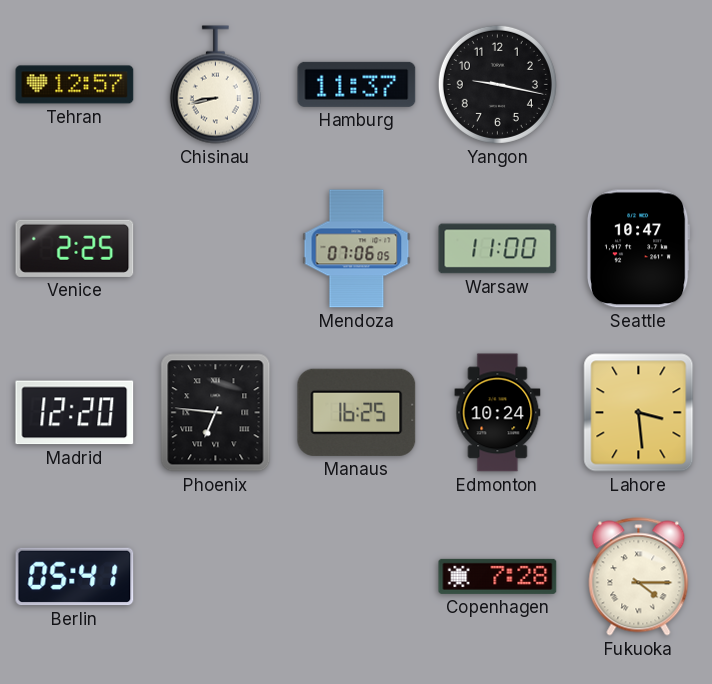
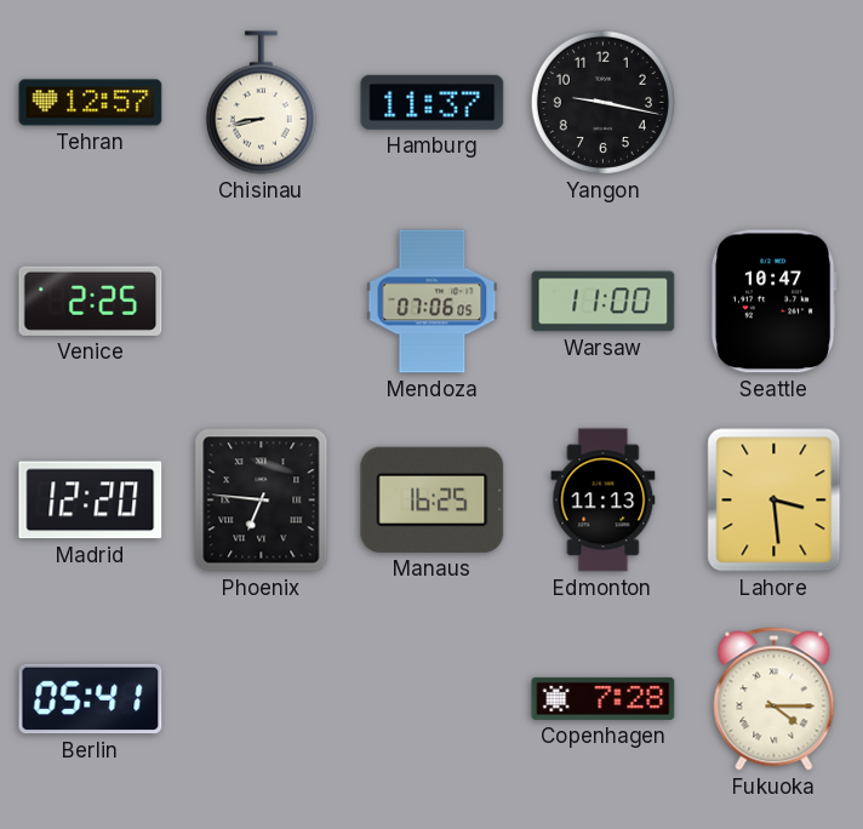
Edmonton: 10:24 -> 11:13
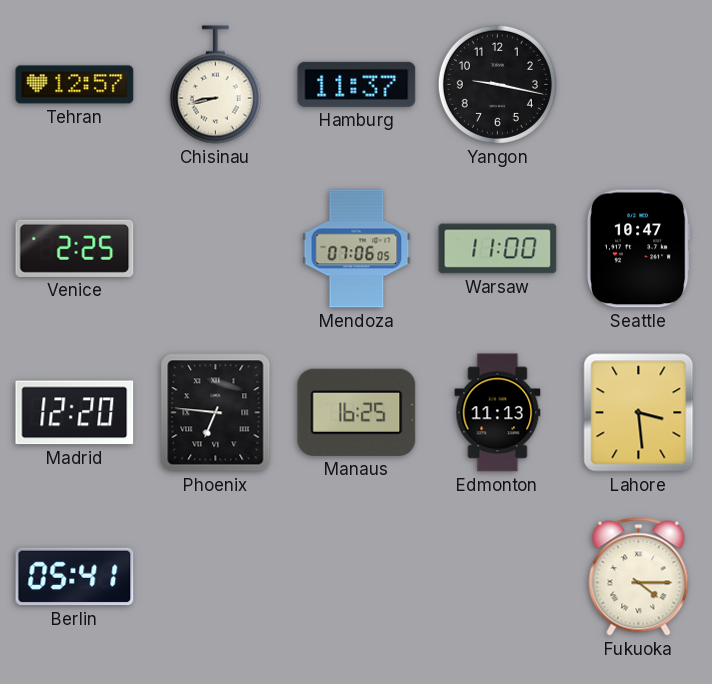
Copenhagen: 7:28 -> none
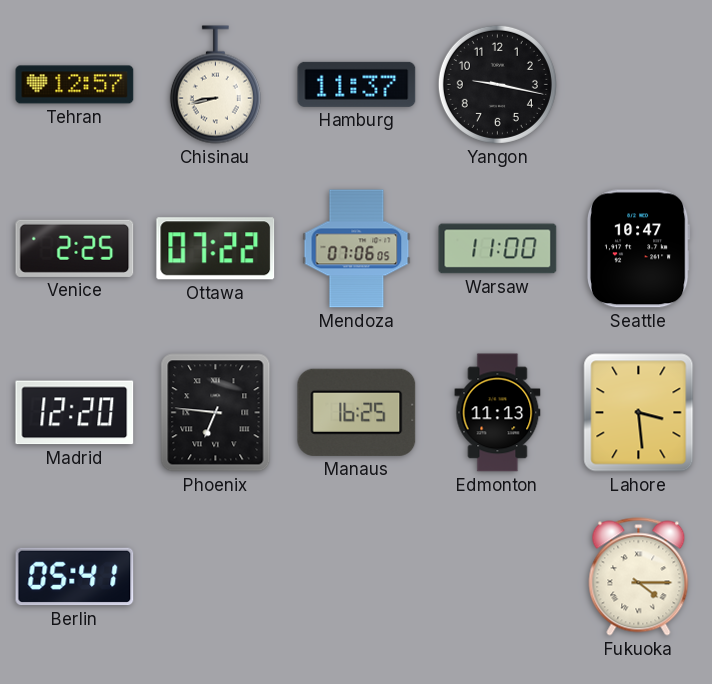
Ottawa: none -> 07:22
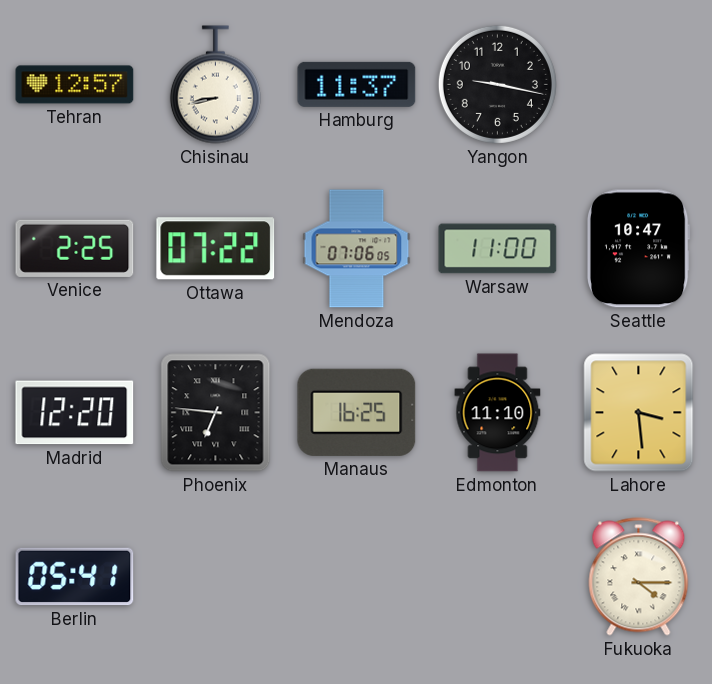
Edmonton: 11:13 -> 11:10
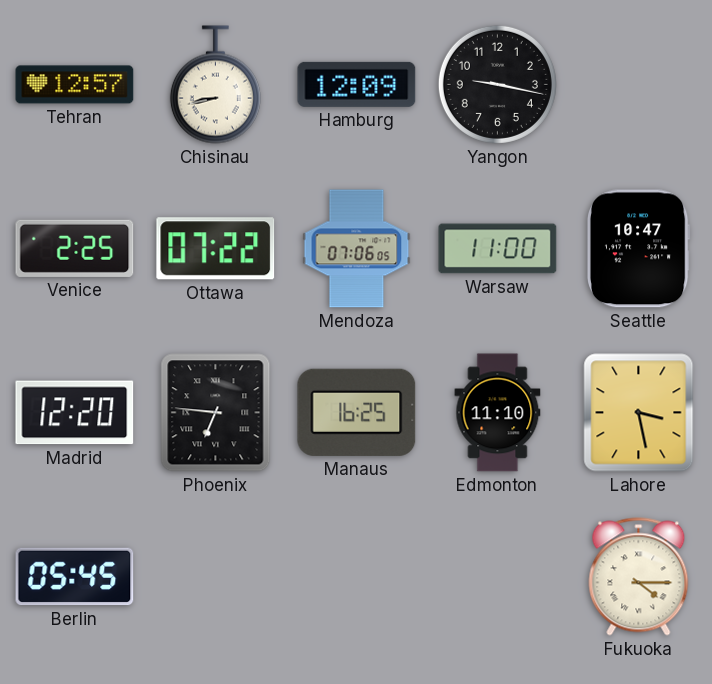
Hamburg: 11:37 -> 12:09
Lahore: 3:29 -> 3:28
Berlin: 05:41 -> 05:45
